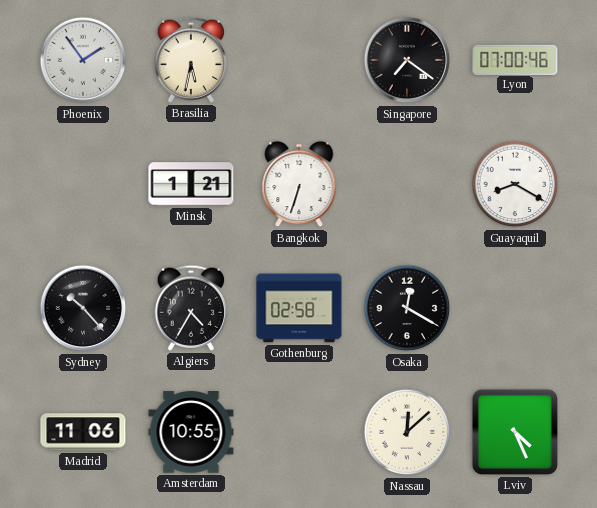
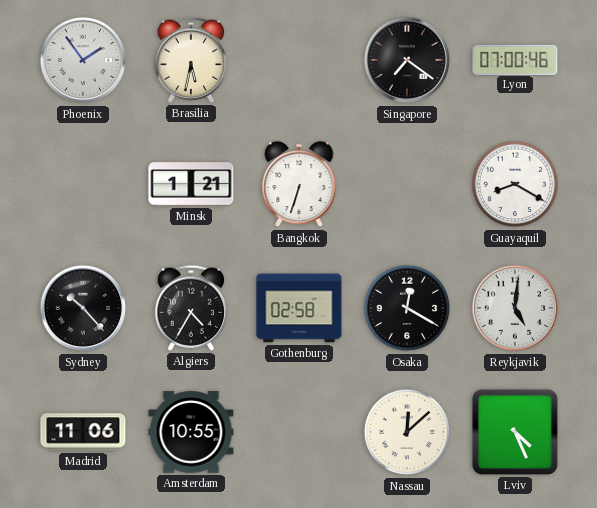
Reykjavik: none -> 5:01
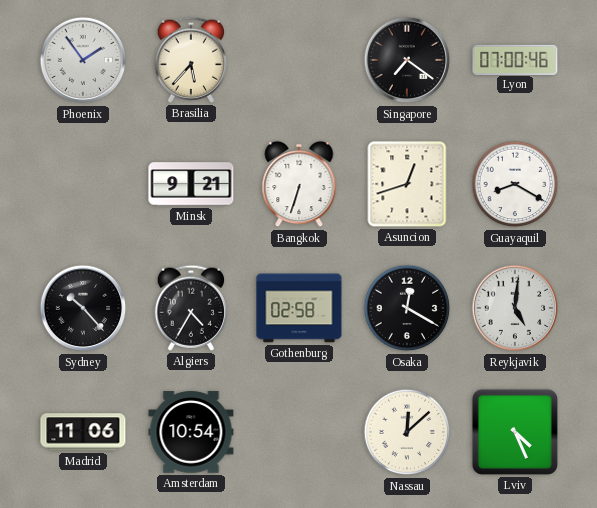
Brasilia: 5:32 -> 5:37
Minsk: 1:21 -> 9:21
Asuncion: none -> 12:42
Amsterdam: 10:55 -> 10:54
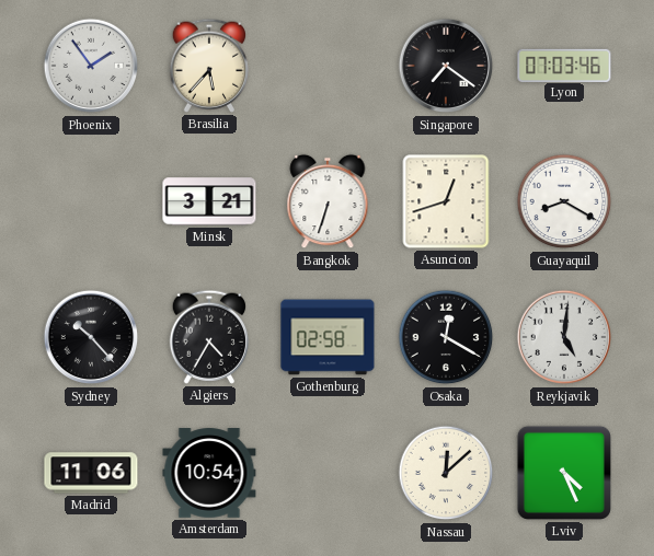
Lyon: 07:00 -> 07:03
Minsk: 9:21 -> 3:21
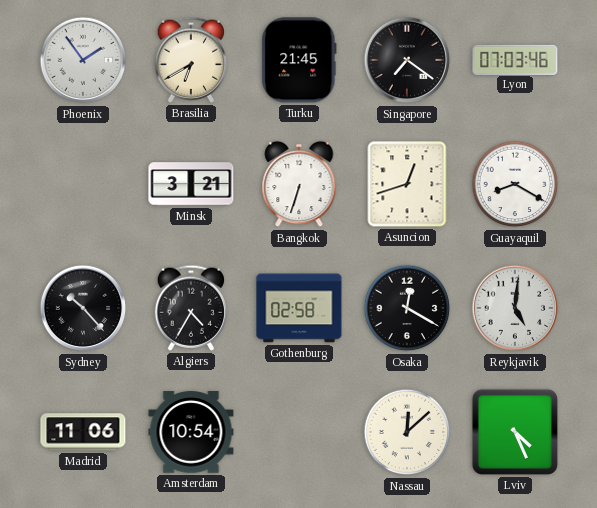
Brasilia: 5:37 -> 6:40
Turku: none -> 21:45
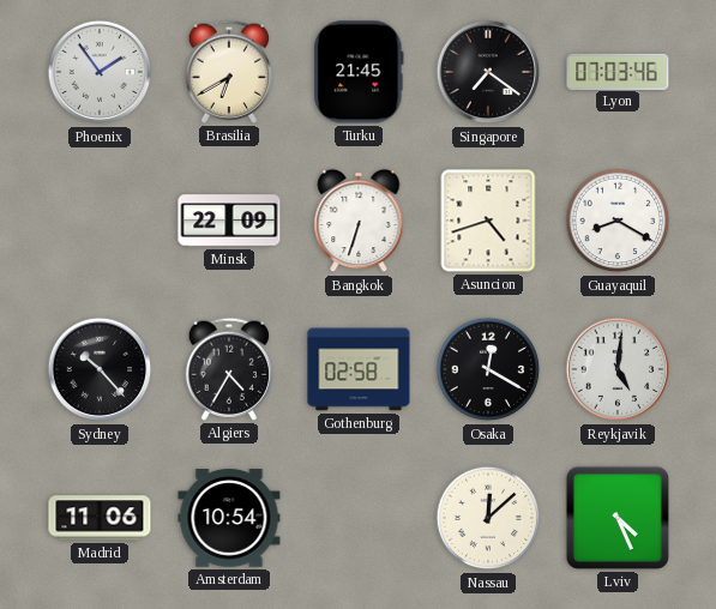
Minsk: 3:21 -> 22:09
Asuncion: 12:42 -> 4:42
